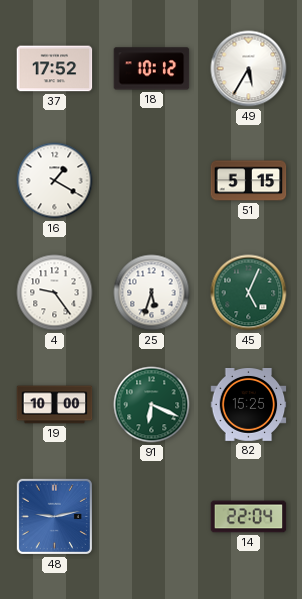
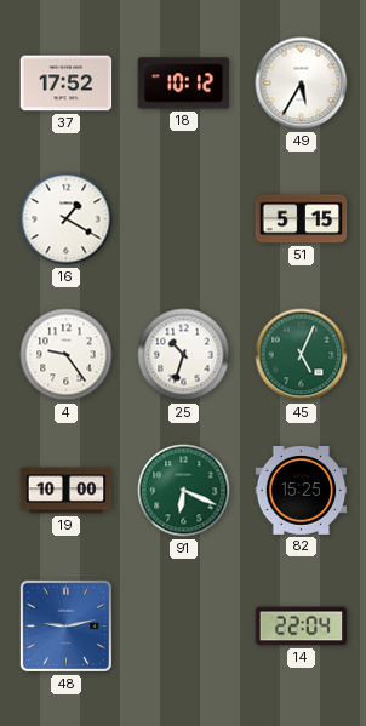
25: 5:33 -> 10:33
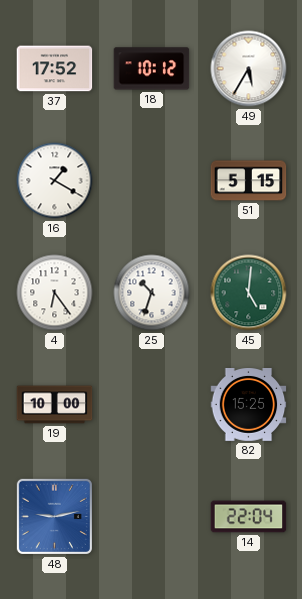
4: 9:24 -> 6:24
45: 5:04 -> 5:01
91: 6:19 -> none
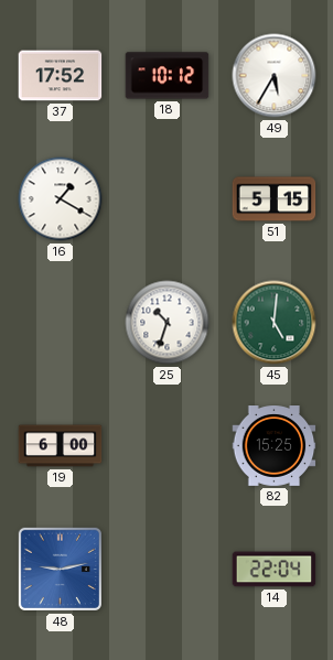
4: 6:24 -> none
19: 10:00 -> 6:00
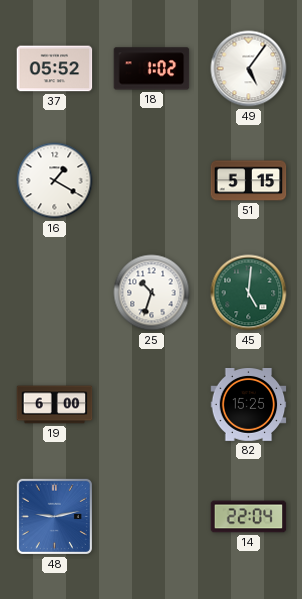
37: 17:52 -> 05:52
18: 10:12 -> 1:02
49: 5:35 -> 5:06
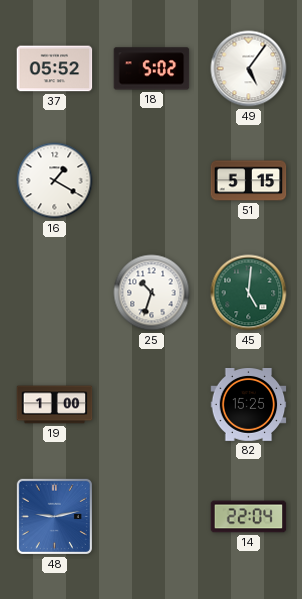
18: 1:02 -> 5:02
19: 6:00 -> 1:00
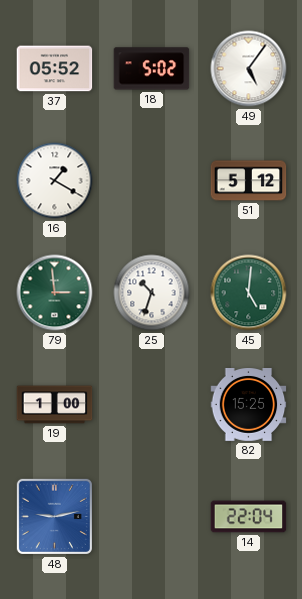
51: 5:15 -> 5:12
79: none -> 2:59
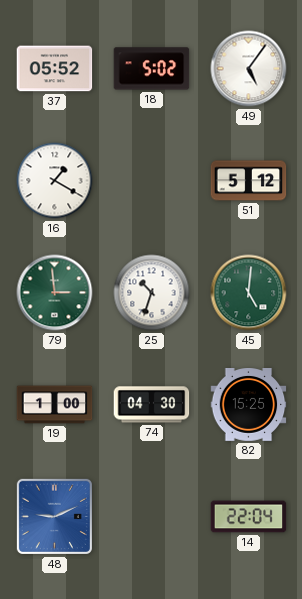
74: none -> 04:30
48: 9:13 -> 9:11
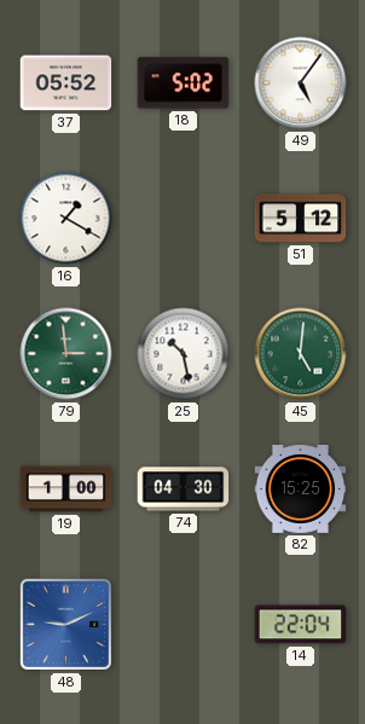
25: 10:33 -> 10:28
